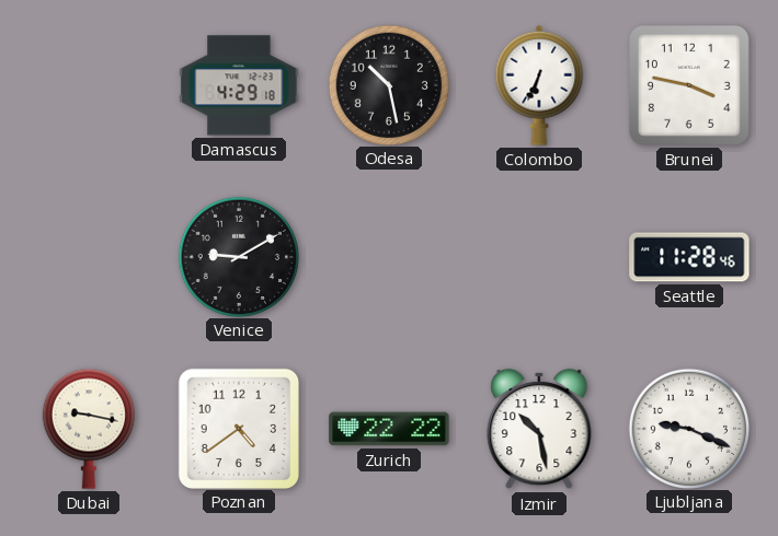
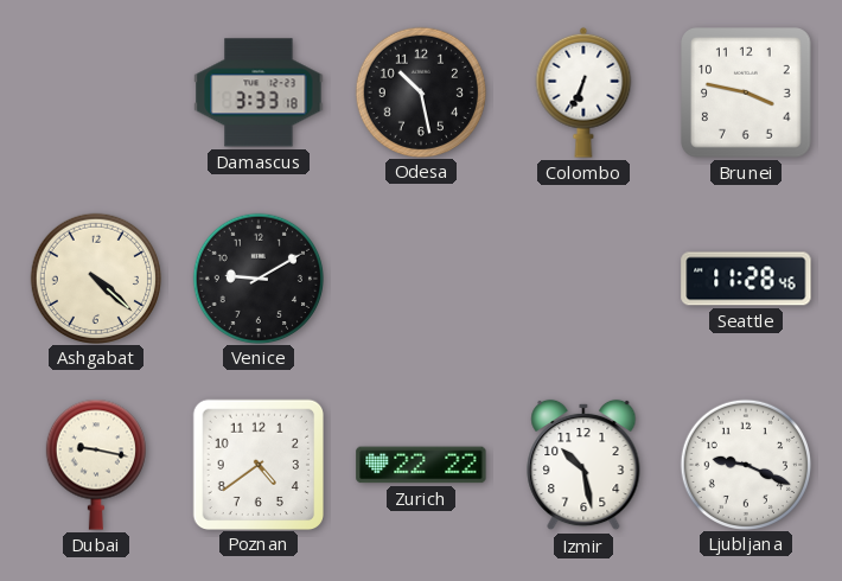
Damascus: 4:29 -> 3:33
Ashgabat: none -> 4:22
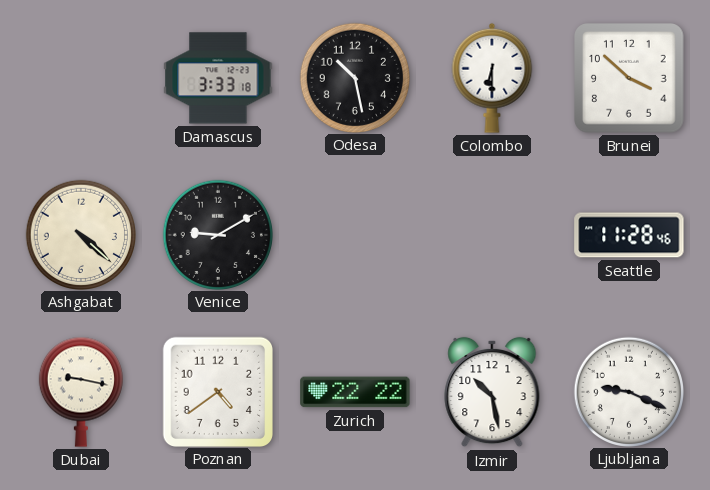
Colombo: 6:34 -> 6:30
Brunei: 3:47 -> 3:52
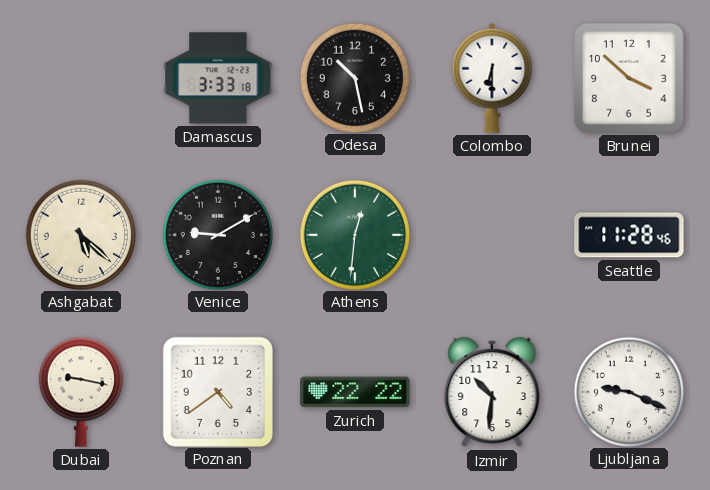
Ashgabat: 4:22 -> 5:22
Athens: none -> 12:31
Izmir: 10:28 -> 10:31
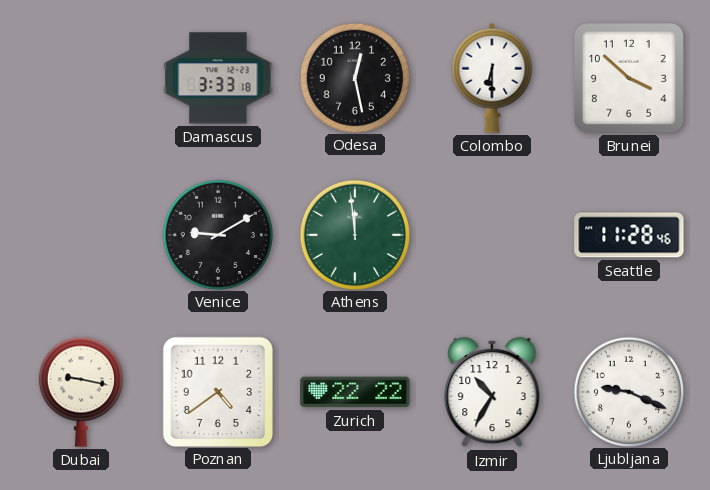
Odesa: 10:28 -> 12:28
Ashgabat: 5:22 -> none
Athens: 12:31 -> 11:59
Izmir: 10:31 -> 10:35
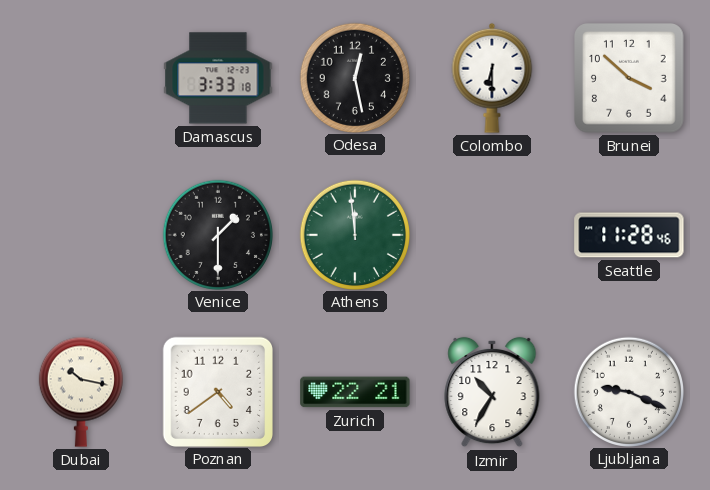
Venice: 9:10 -> 1:30
Dubai: 9:17 -> 10:17
Zurich: 22:22 -> 22:21
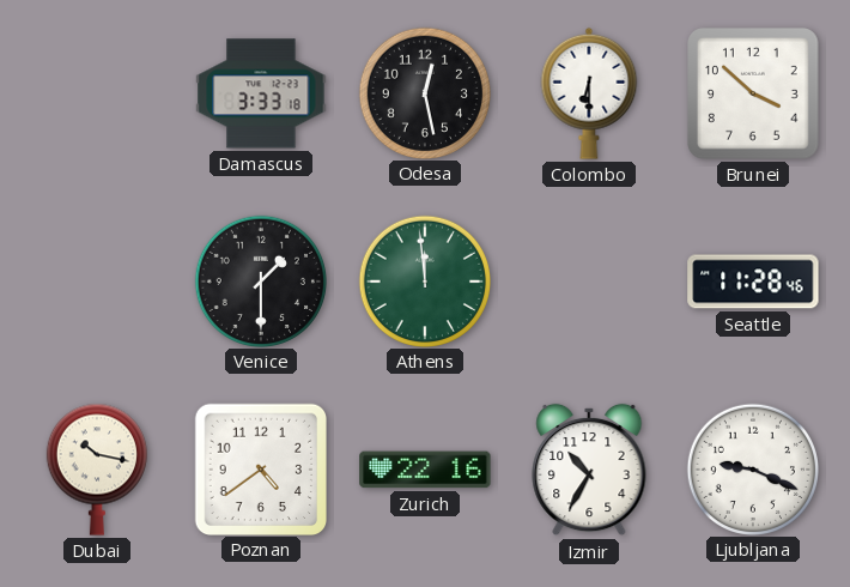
Zurich: 22:21 -> 22:16
